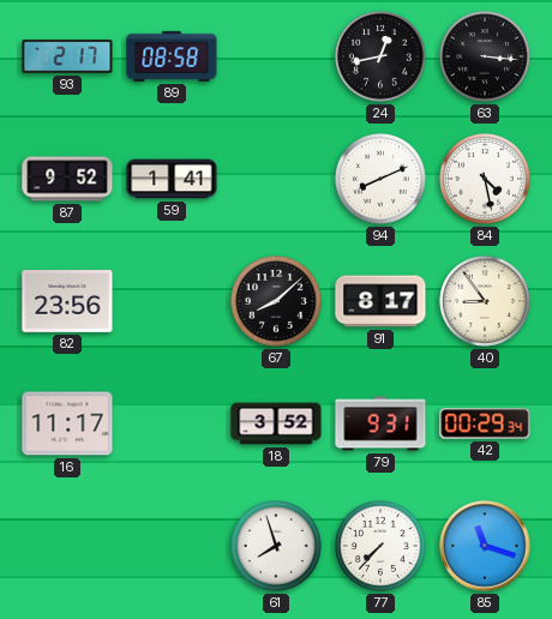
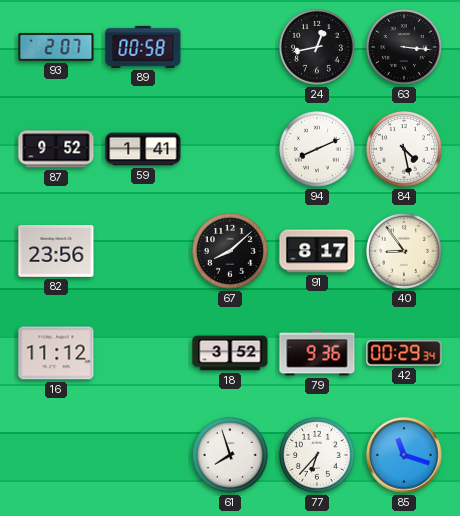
93: 2:17 -> 2:07
89: 08:58 -> 00:58
16: 11:17 -> 11:12
79: 9:31 -> 9:36
77: 7:37 -> 6:37
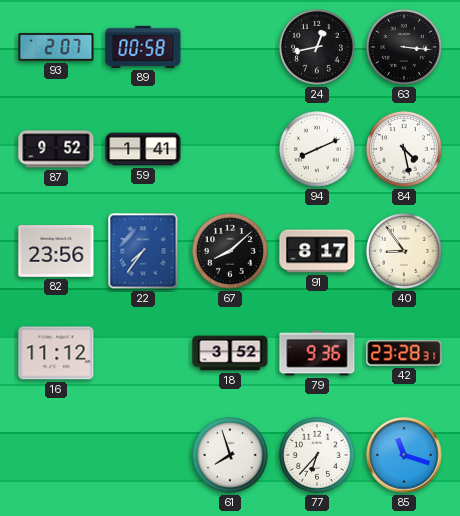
22: none -> 7:36
42: 00:29 -> 23:28
